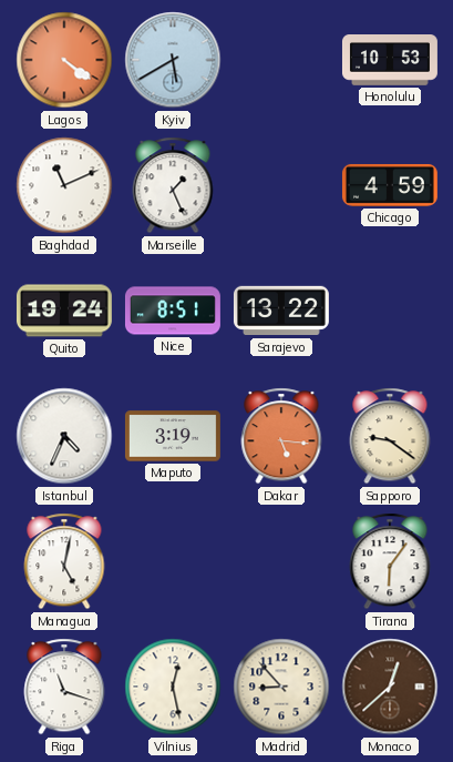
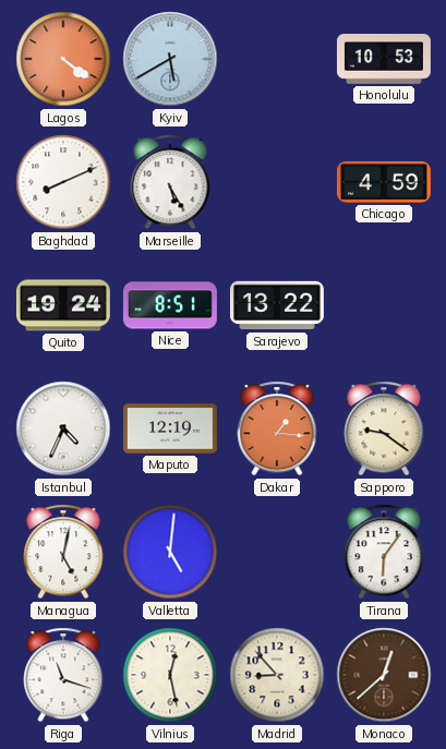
Baghdad: 11:11 -> 8:11
Marseille: 1:26 -> 5:25
Maputo: 3:19 -> 12:19
Dakar: 5:16 -> 1:16
Valletta: none -> 5:01
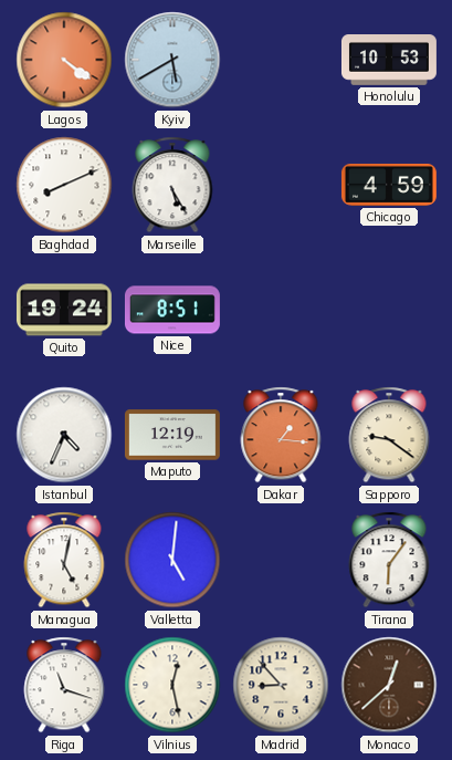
Sarajevo: 13:22 -> none
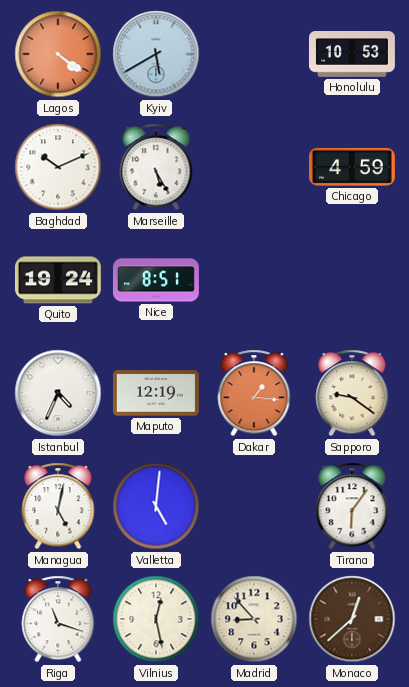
Baghdad: 8:11 -> 10:11
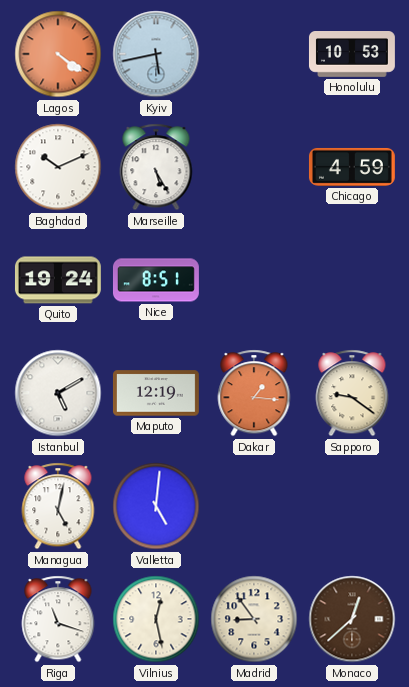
Kyiv: 5:40 -> 5:43
Istanbul: 4:34 -> 5:10
Tirana: 6:06 -> none
Madrid: 8:53 -> 8:54
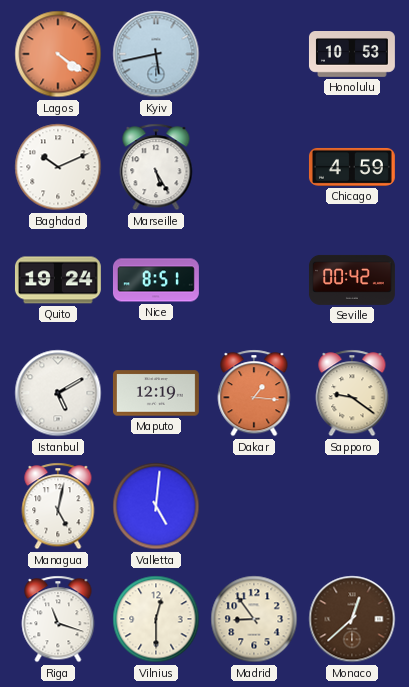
Seville: none -> 00:42
Vilnius: 12:28 -> 12:30
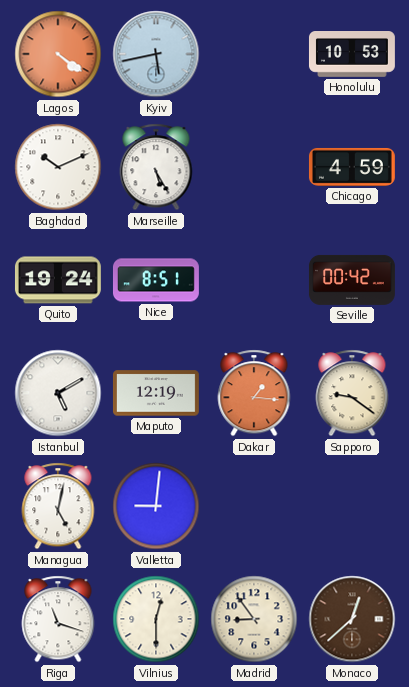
Valletta: 5:01 -> 9:01
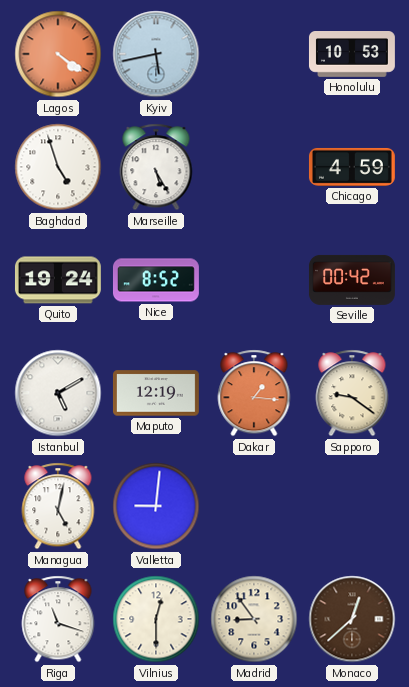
Baghdad: 10:11 -> 4:57
Nice: 8:51 -> 8:52
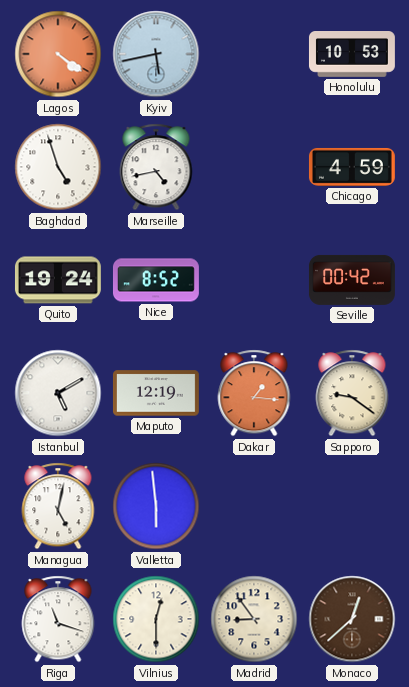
Marseille: 5:25 -> 4:43
Valletta: 9:01 -> 5:59
